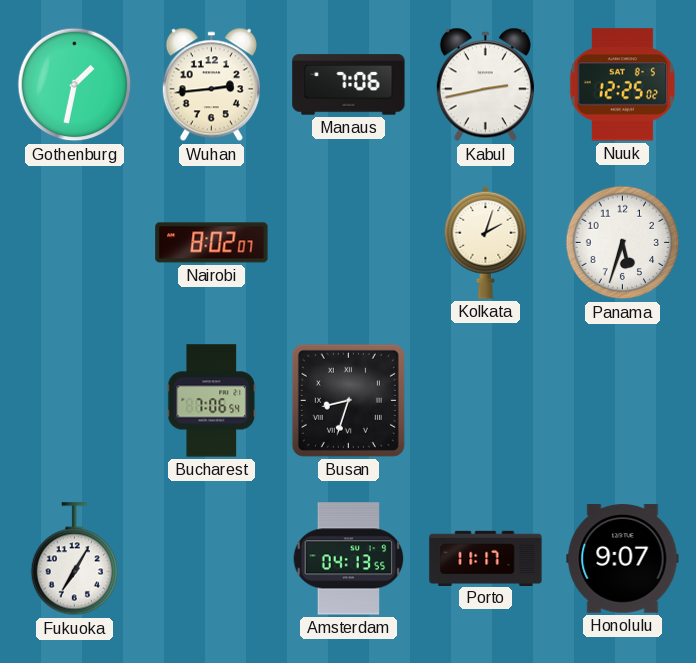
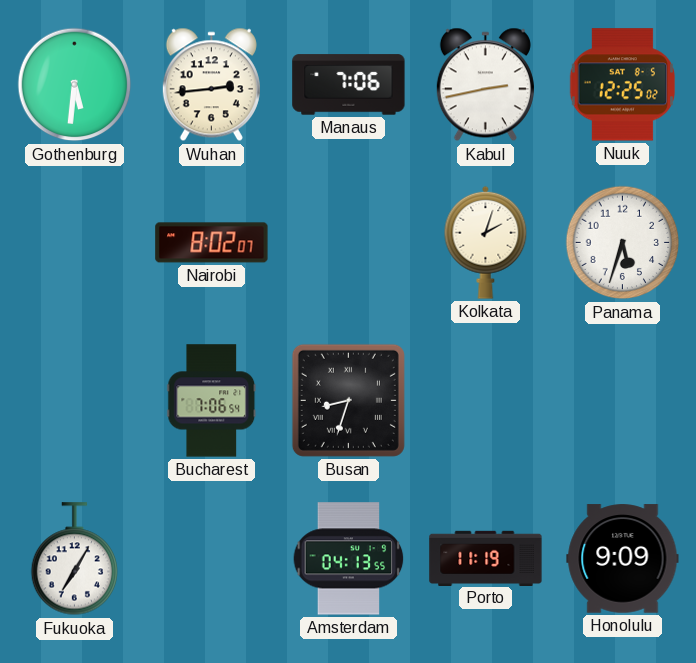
Gothenburg: 1:32 -> 5:31
Porto: 11:17 -> 11:19
Honolulu: 9:07 -> 9:09
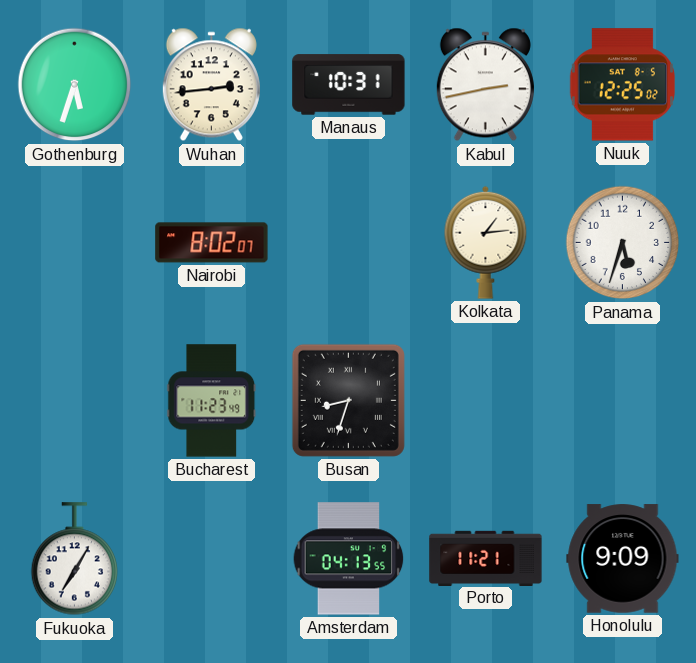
Gothenburg: 5:31 -> 5:33
Manaus: 7:06 -> 10:31
Kolkata: 2:03 -> 1:14
Bucharest: 7:06 -> 11:23
Porto: 11:19 -> 11:21
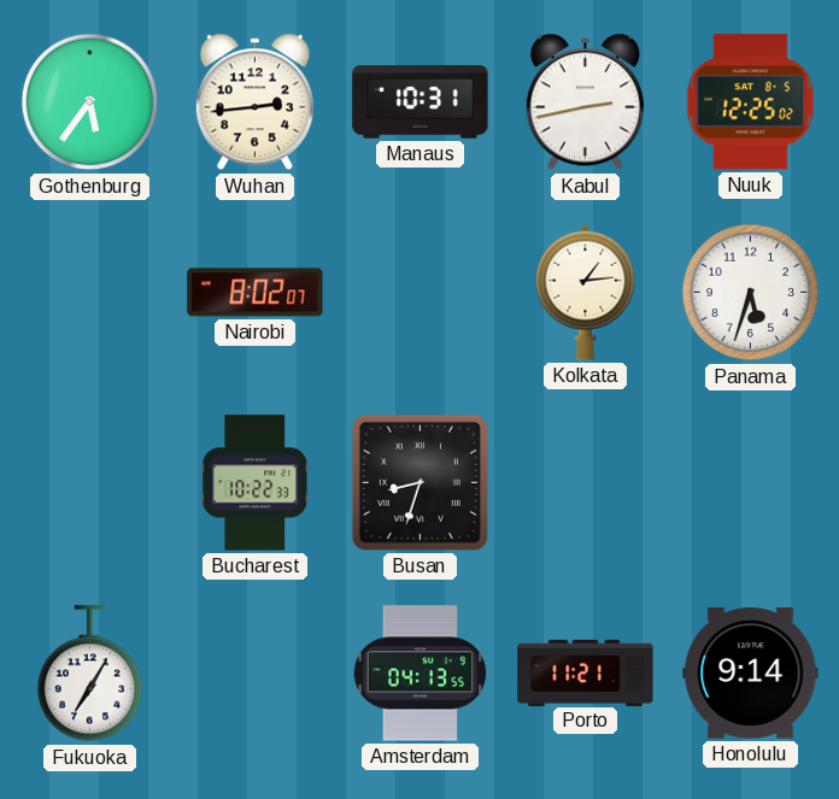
Gothenburg: 5:33 -> 5:36
Bucharest: 11:23 -> 10:22
Honolulu: 9:09 -> 9:14
